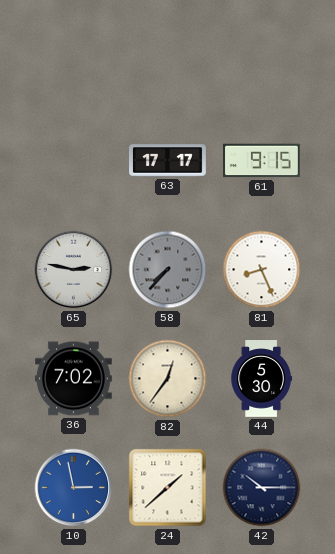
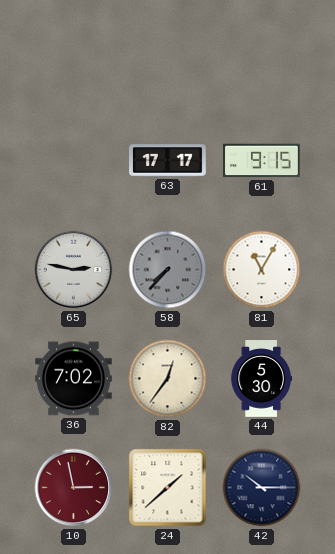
81: 8:26 -> 11:05
10 dial: blue -> burgundy
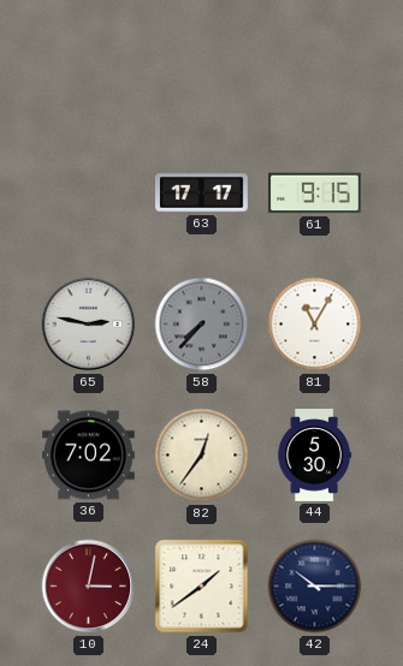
10: 2:58 -> 3:02
24: 1:38 -> 1:39
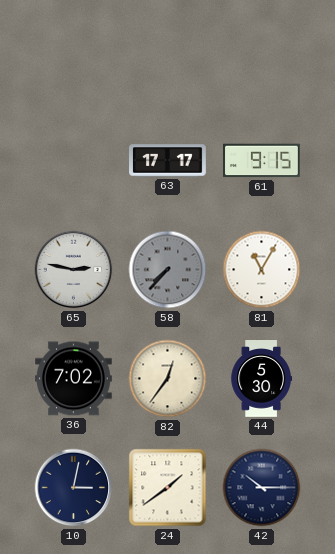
10 dial: burgundy -> navy
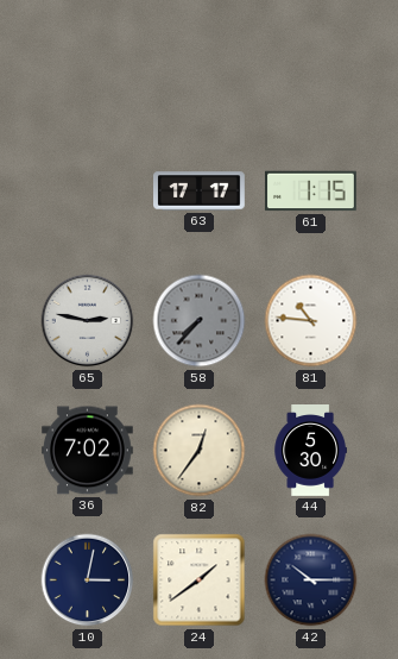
61: 9:15 -> 1:15
81: 11:05 -> 10:46
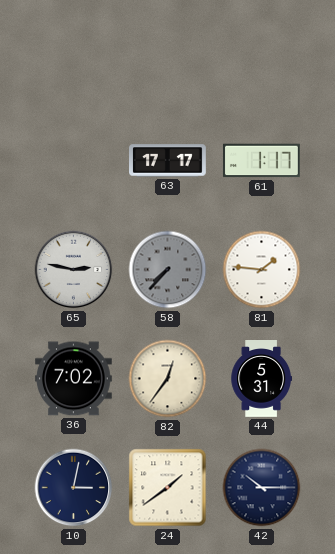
61: 1:15 -> 1:17
81: 10:46 -> 1:46
44: 5:30 -> 5:31
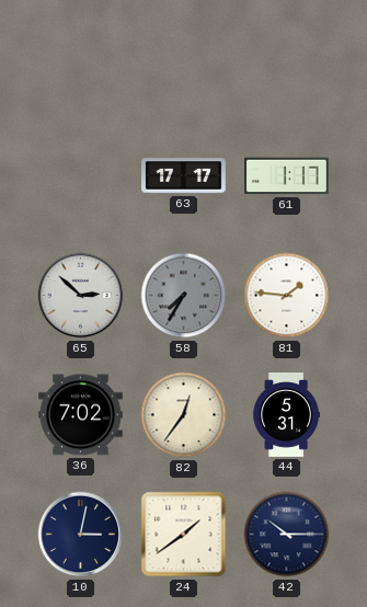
65: 2:47 -> 2:52
58: 7:37 -> 7:35
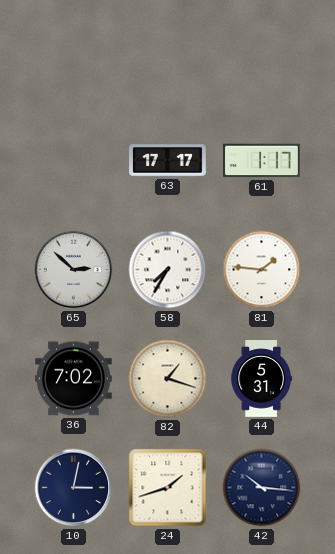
58 dial: grey -> white
82: 12:36 -> 1:18
24: 1:39 -> 1:42
42: 10:15 -> 10:16
